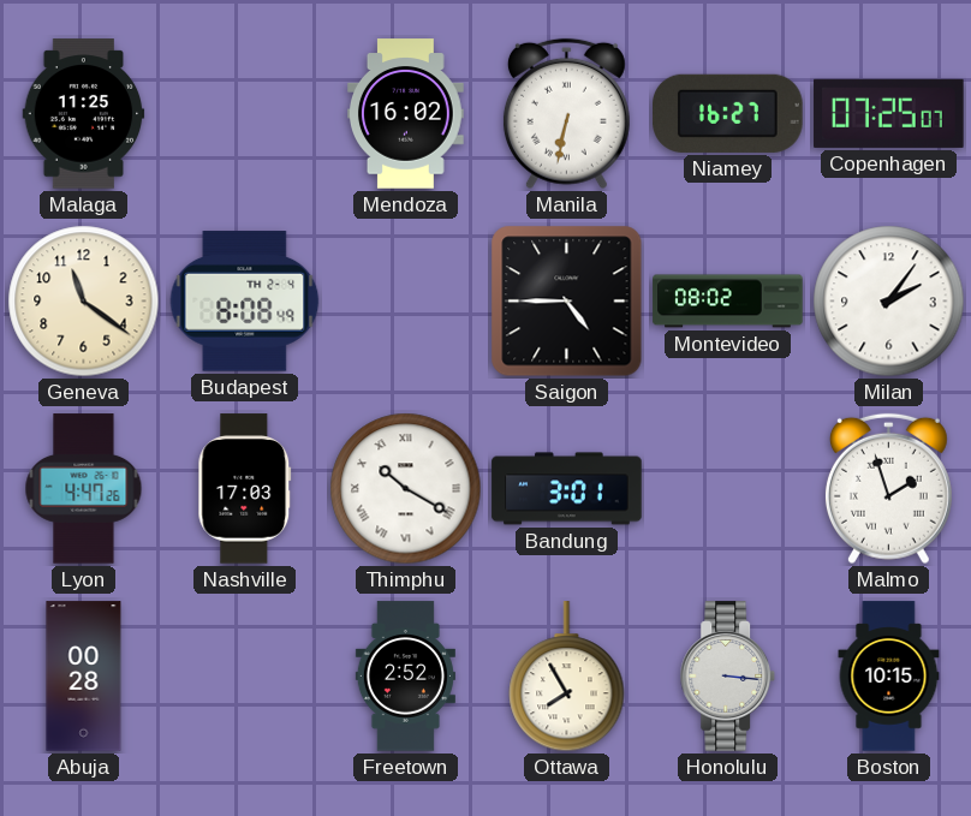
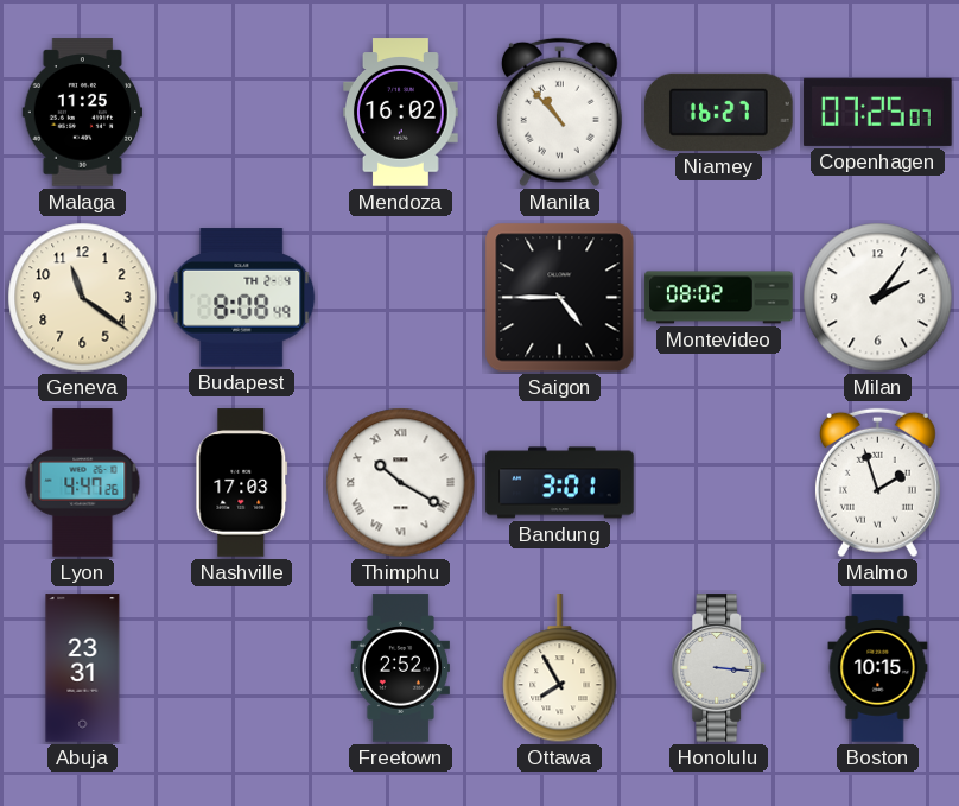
Manila: 6:32 -> 10:53
Abuja: 00:28 -> 23:31
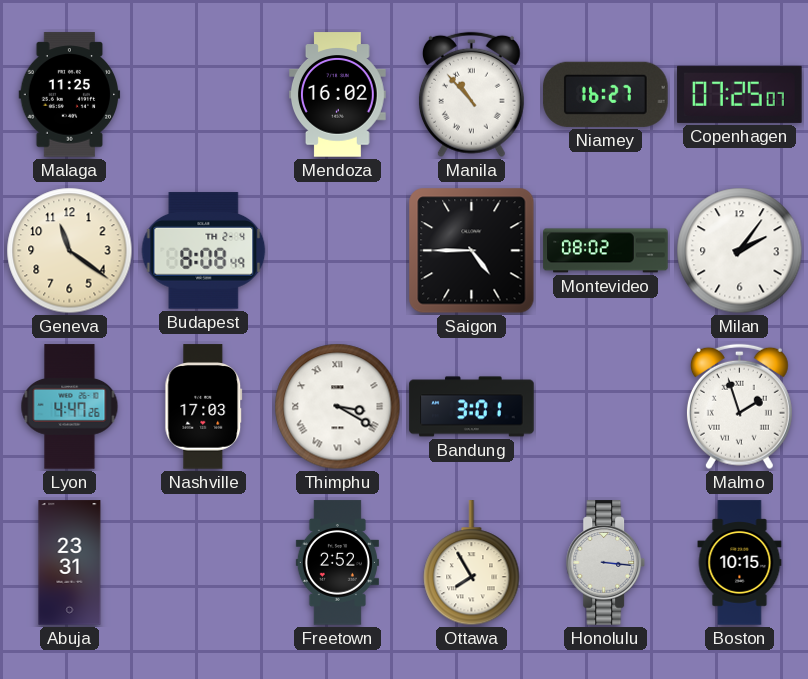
Thimphu: 10:20 -> 3:20
